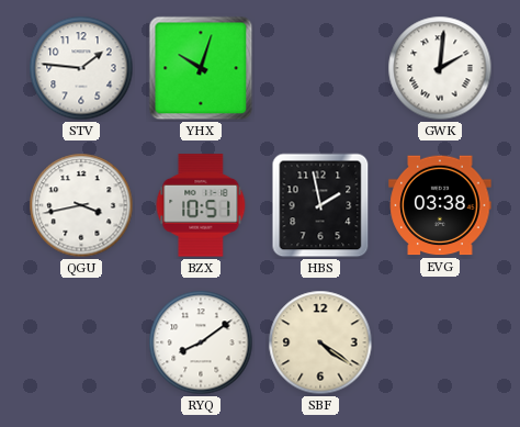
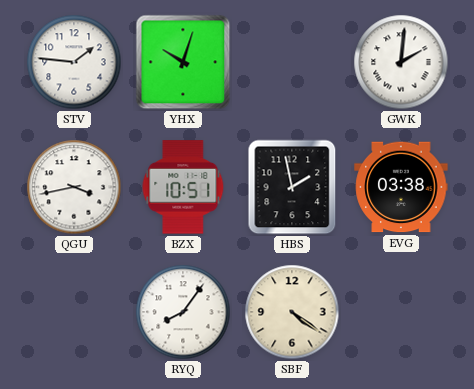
RYQ: 8:09 -> 8:06
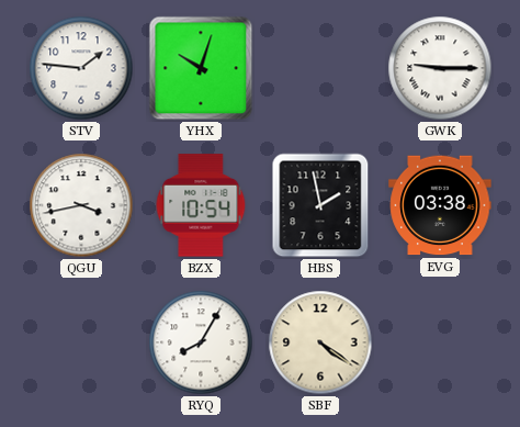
GWK: 2:01 -> 9:15
BZX: 10:51 -> 10:54
RYQ: 8:06 -> 8:05
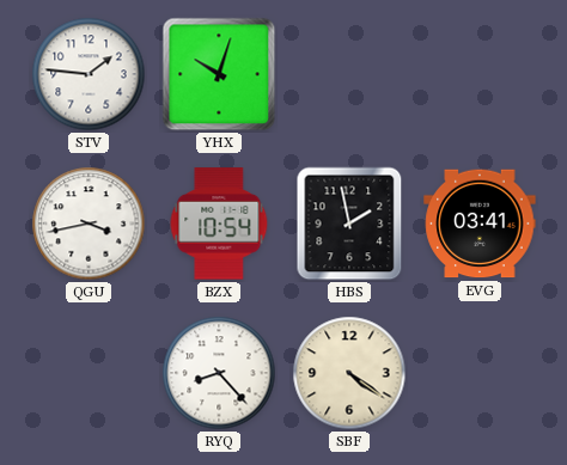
GWK: 9:15 -> none
EVG: 03:38 -> 03:41
RYQ: 8:05 -> 8:23
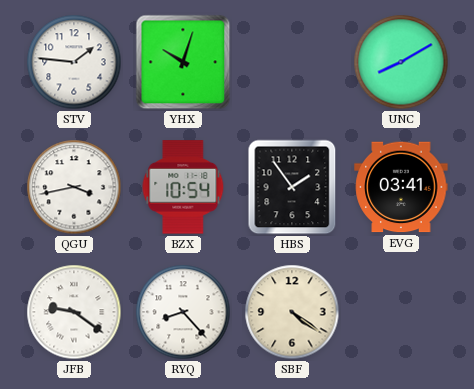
UNC: none -> 8:10
HBS: 1:58 -> 1:54
JFB: none -> 9:21
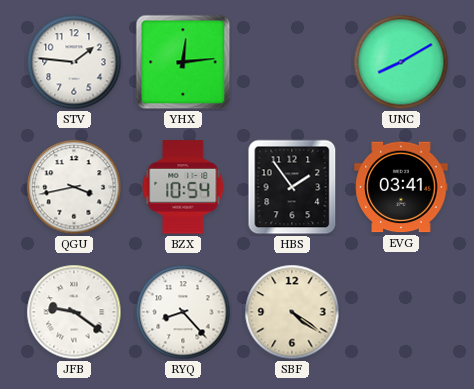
YHX: 10:03 -> 12:14
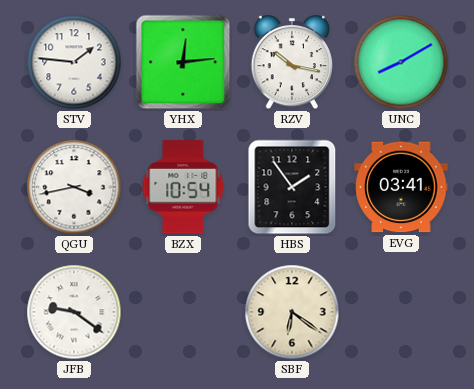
RZV: none -> 10:17
RYQ: 8:23 -> none
SBF: 4:21 -> 6:21
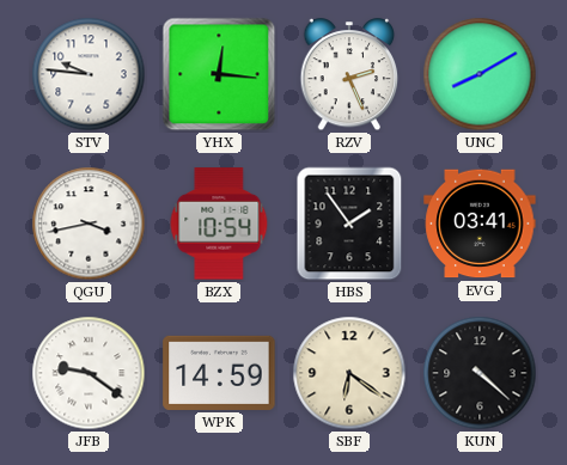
STV: 1:46 -> 9:46
YHX: 12:14 -> 12:16
RZV: 10:17 -> 2:26
WPK: none -> 14:59
KUN: none -> 4:22
